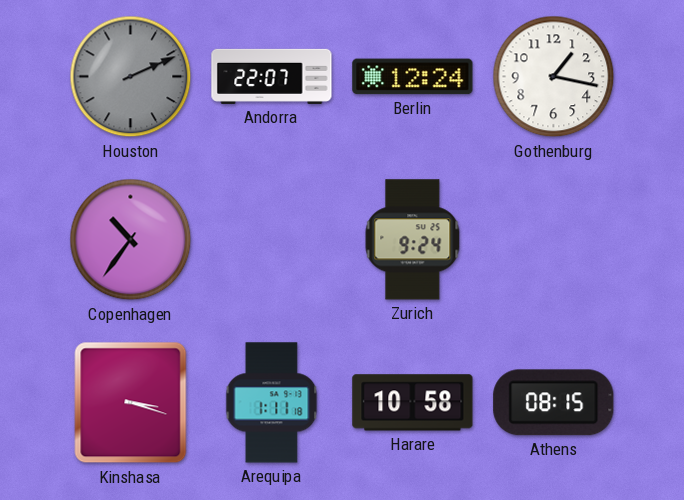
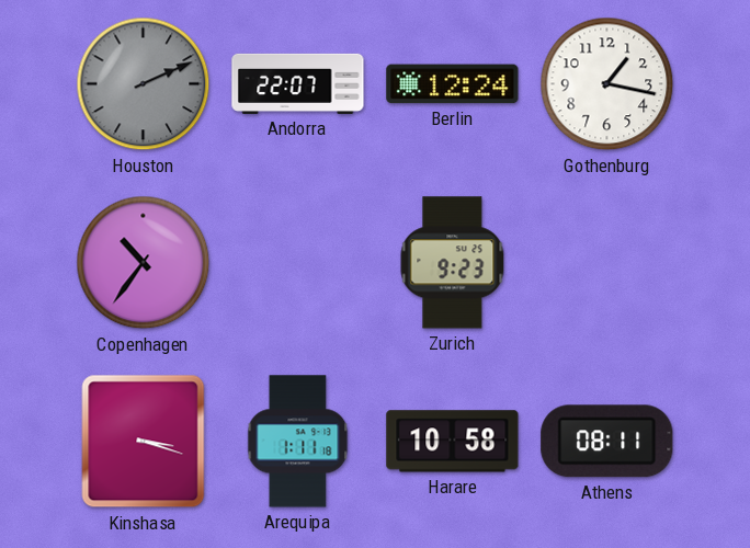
Zurich: 9:24 -> 9:23
Athens: 08:15 -> 08:11
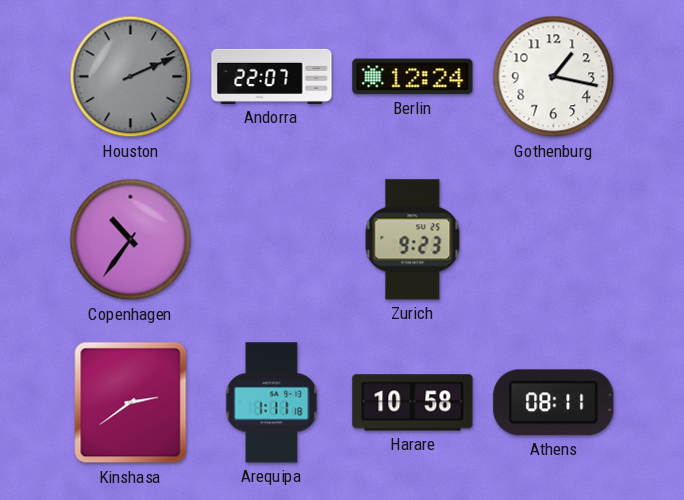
Kinshasa: 3:18 -> 2:39
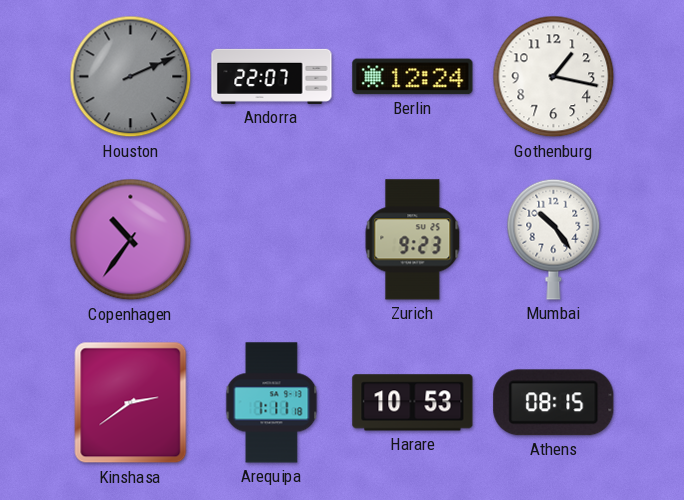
Mumbai: none -> 10:24
Harare: 10:58 -> 10:53
Athens: 08:11 -> 08:15
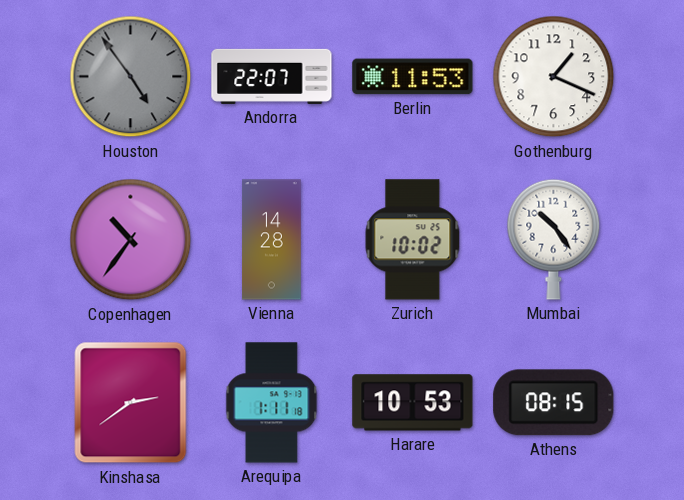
Houston: 2:11 -> 4:54
Berlin: 12:24 -> 11:53
Gothenburg: 1:17 -> 1:19
Vienna: none -> 14:28
Zurich: 9:23 -> 10:02
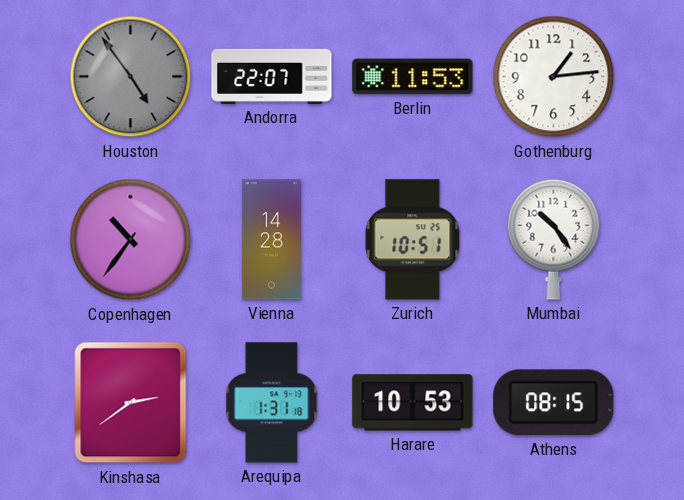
Gothenburg: 1:19 -> 1:14
Zurich: 10:02 -> 10:51
Arequipa: 1:11 -> 1:31
